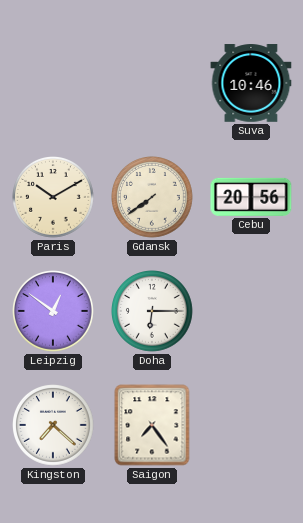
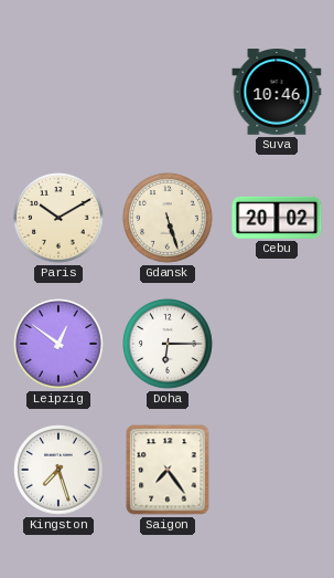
Gdansk: 7:39 -> 5:27
Cebu: 20:56 -> 20:02
Kingston: 7:22 -> 7:27
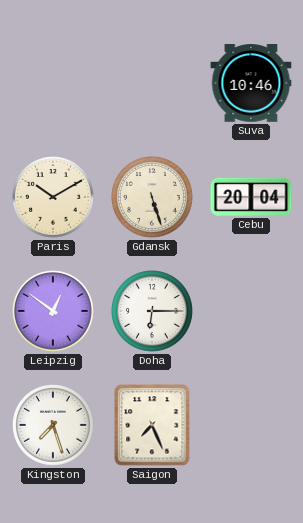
Cebu: 20:02 -> 20:04
Saigon: 7:24 -> 7:26
